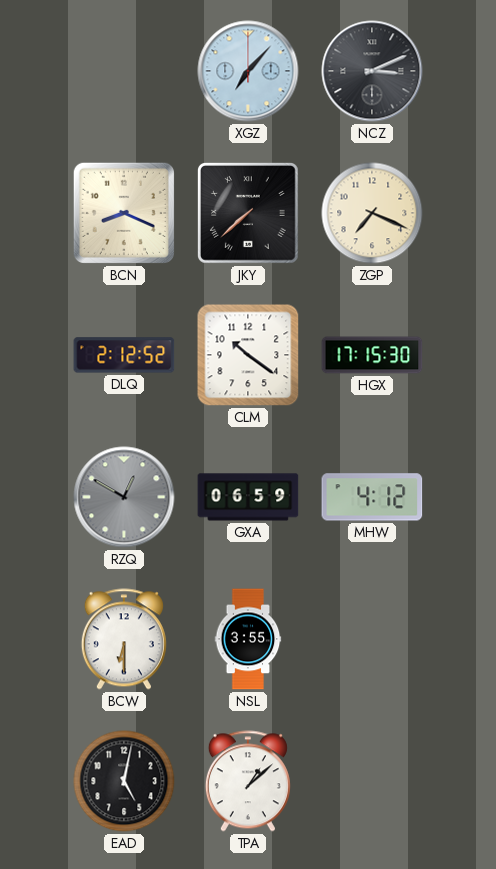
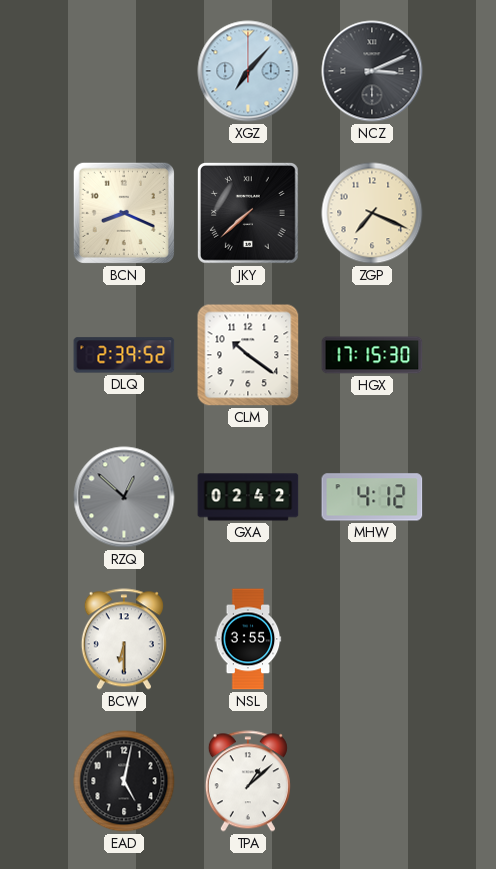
DLQ: 2:12 -> 2:39
RZQ: 12:50 -> 12:52
GXA: 06:59 -> 02:42
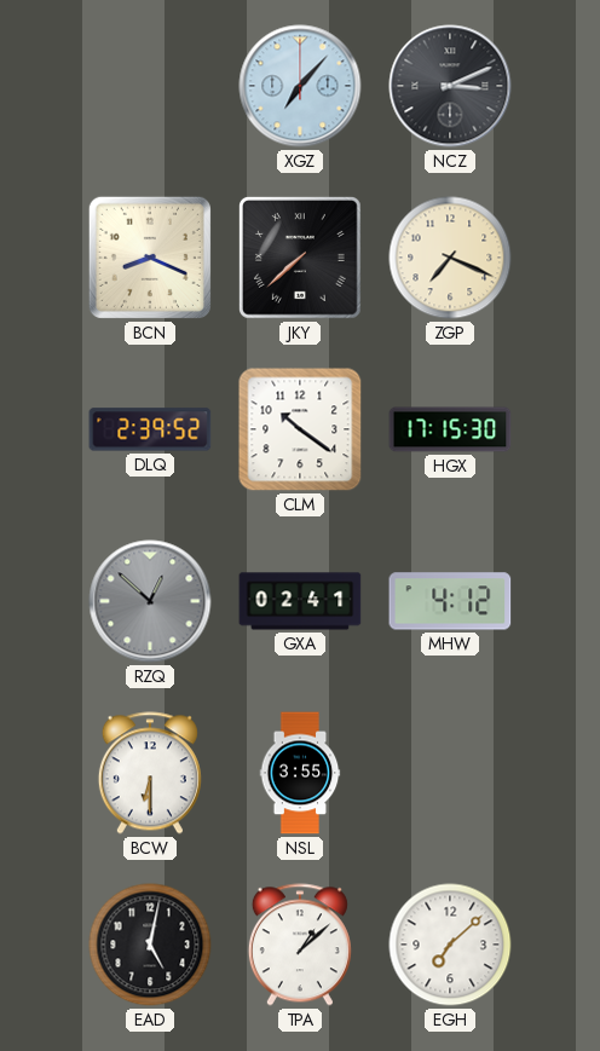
GXA: 02:42 -> 02:41
EGH: none -> 7:08
